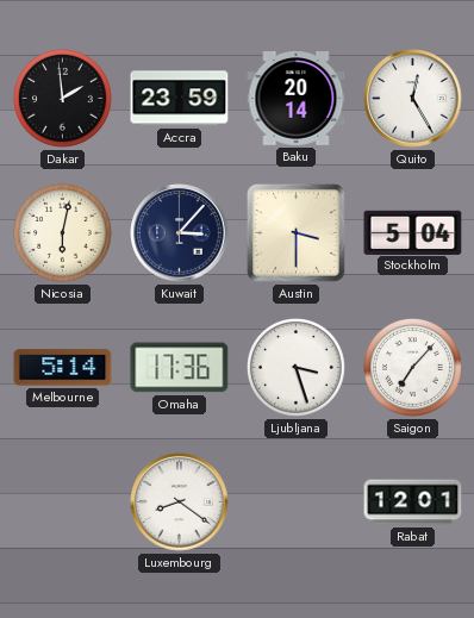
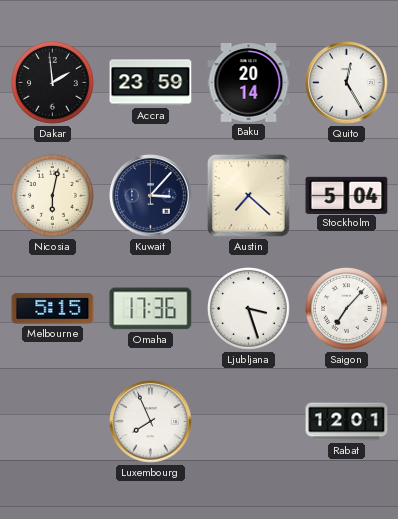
Austin: 3:30 -> 7:22
Melbourne: 5:14 -> 5:15
Luxembourg: 8:21 -> 7:56
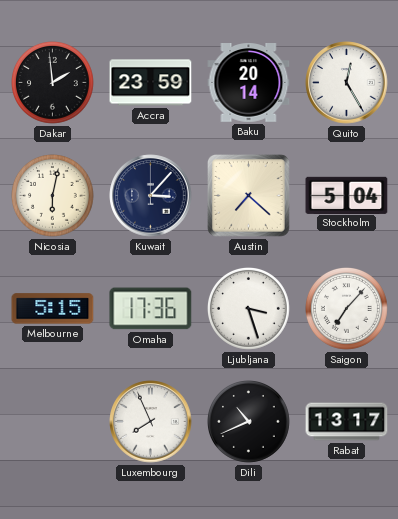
Dili: none -> 10:41
Rabat: 12:01 -> 13:17
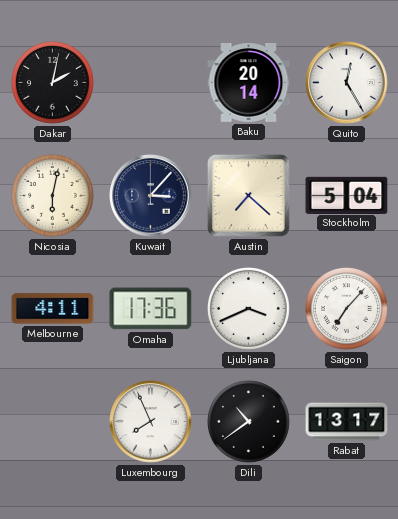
Dakar: 1:59 -> 2:02
Accra: 23:59 -> none
Melbourne: 5:15 -> 4:11
Ljubljana: 3:27 -> 3:41
Dili: 10:41 -> 10:39
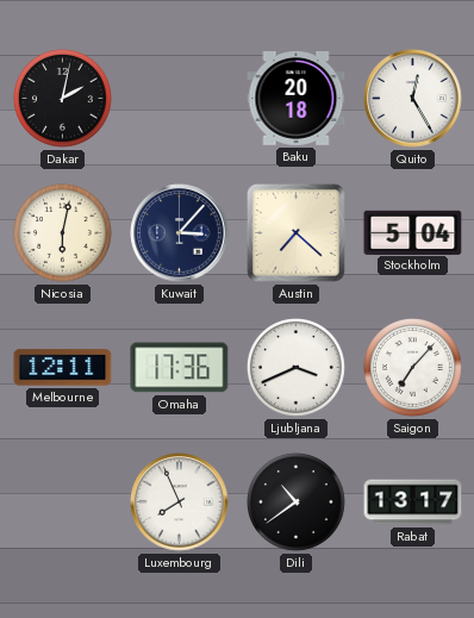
Baku: 20:14 -> 20:18
Melbourne: 4:11 -> 12:11
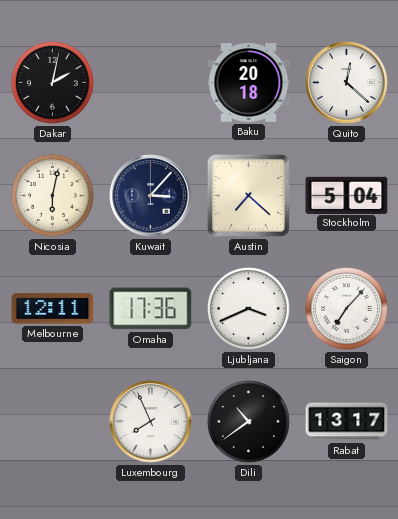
Quito: 12:25 -> 12:22
